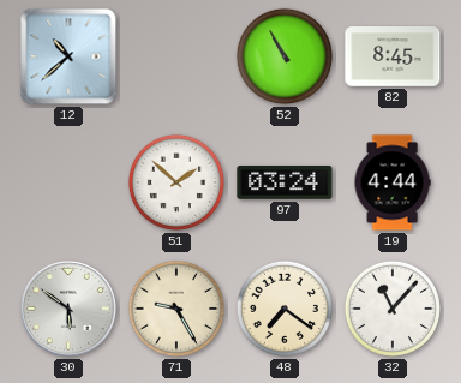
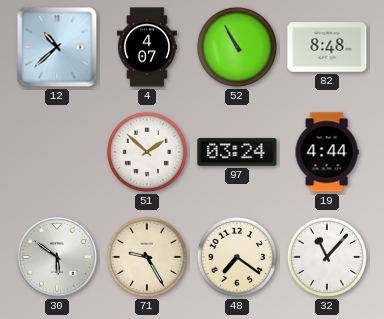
4: none -> 4:07
82: 8:45 -> 8:48
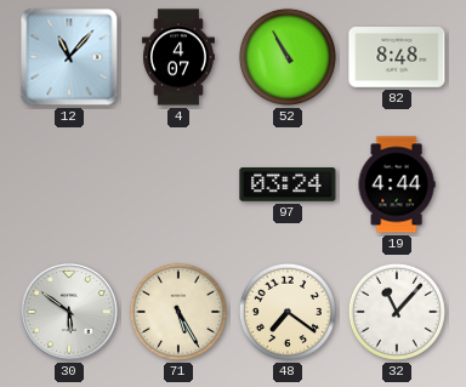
12: 10:38 -> 11:07
51: 1:52 -> none
71: 9:25 -> 5:25
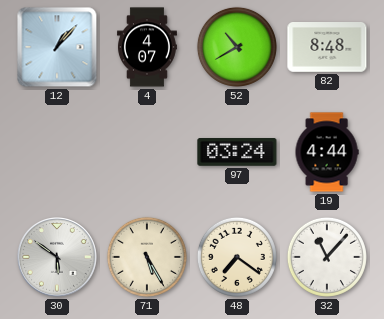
12: 11:07 -> 1:07
52: 10:55 -> 10:40
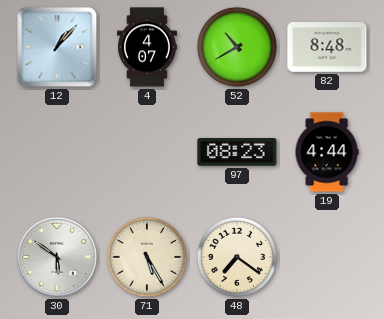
97: 03:24 -> 08:23
32: 11:07 -> none
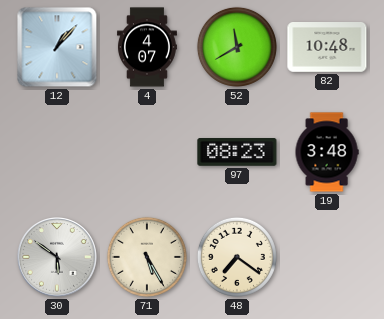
52: 10:40 -> 11:40
82: 8:48 -> 10:48
19: 4:44 -> 3:48
